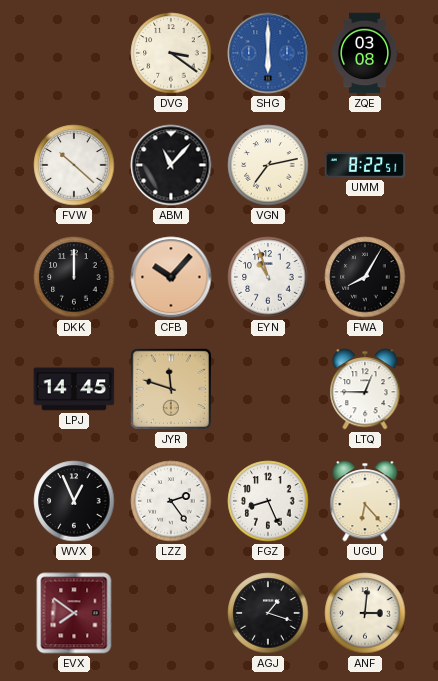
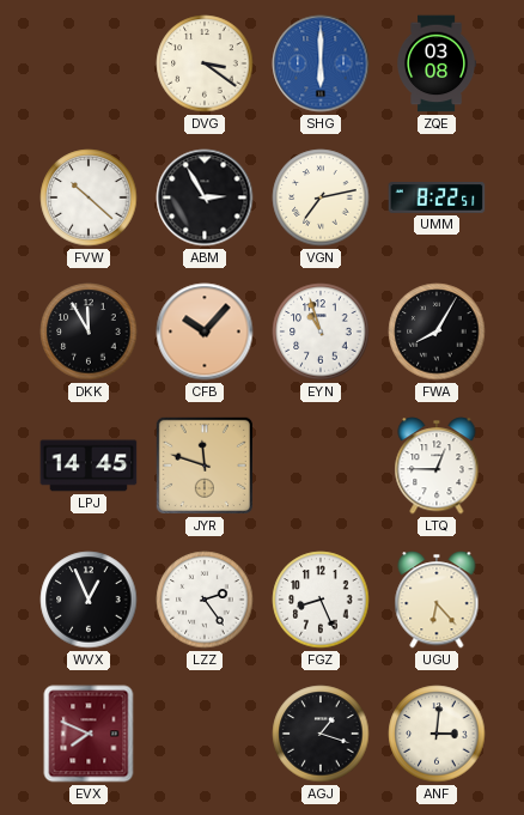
ABM: 11:07 -> 2:55
DKK: 12:00 -> 11:55
EVX: 7:51 -> 7:49
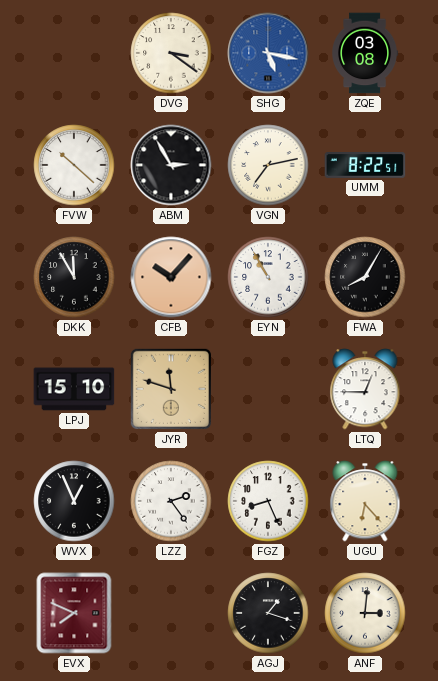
SHG: 6:00 -> 5:17
EYN: 10:57 -> 10:55
LPJ: 14:45 -> 15:10
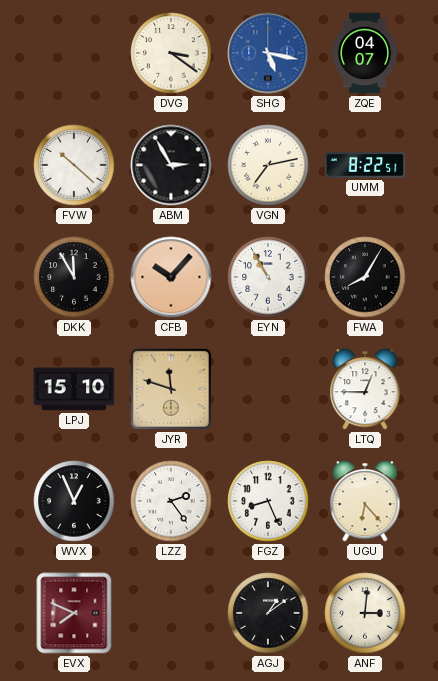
ZQE: 03:08 -> 04:07
AGJ: 1:18 -> 1:09
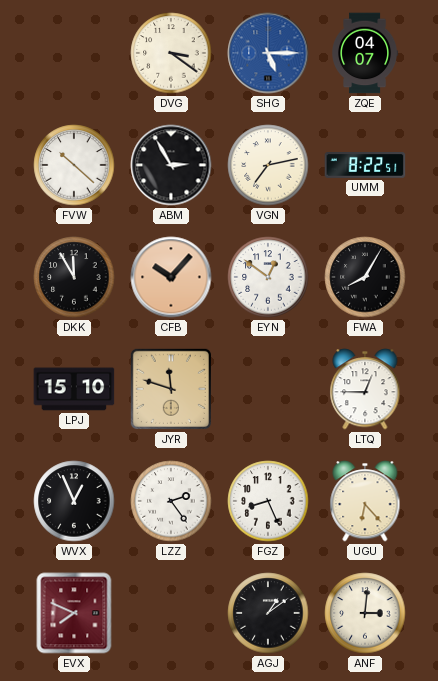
SHG: 5:17 -> 5:15
EYN: 10:55 -> 12:51
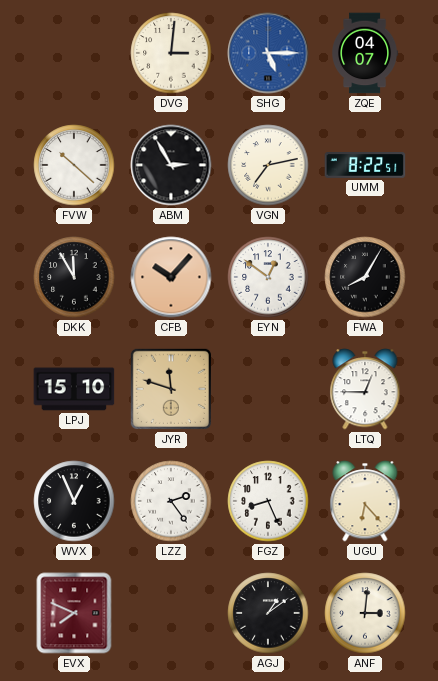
DVG: 3:21 -> 3:01
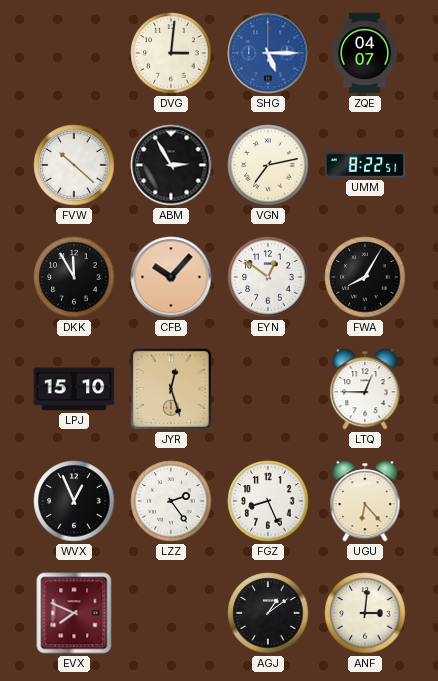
JYR: 11:48 -> 12:27
